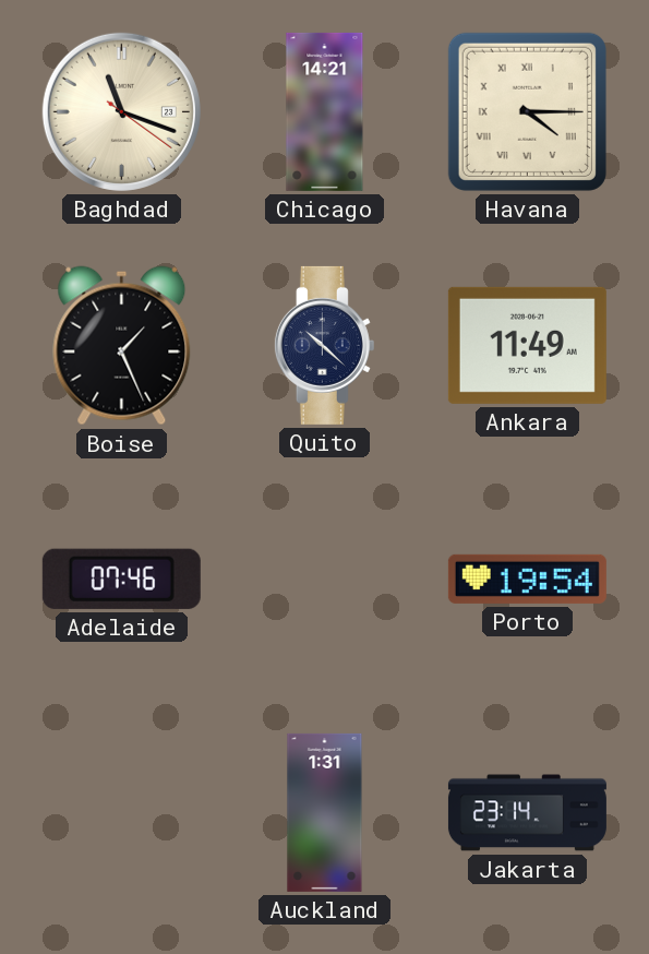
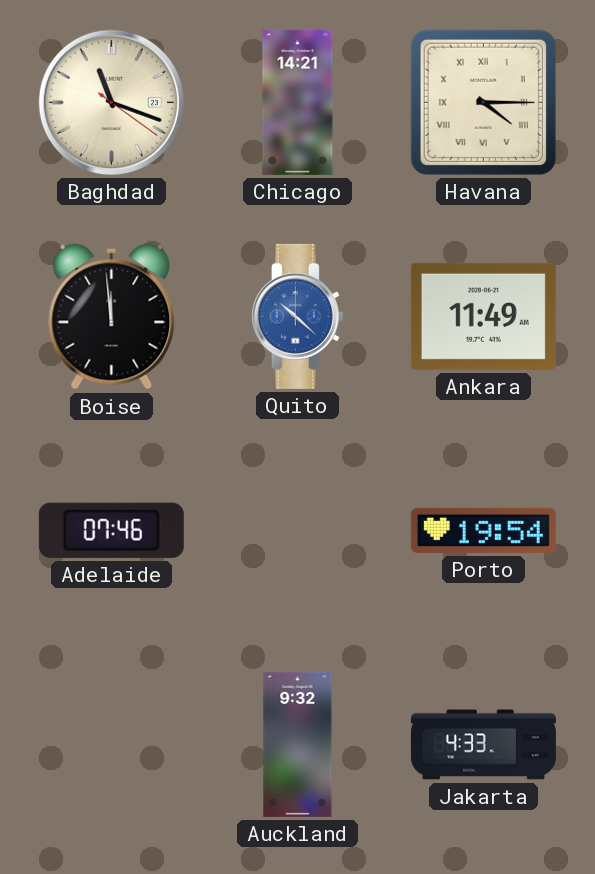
Boise: 1:26 -> 11:59
Quito dial: navy -> blue
Auckland: 1:31 -> 9:32
Jakarta: 23:14 -> 4:33
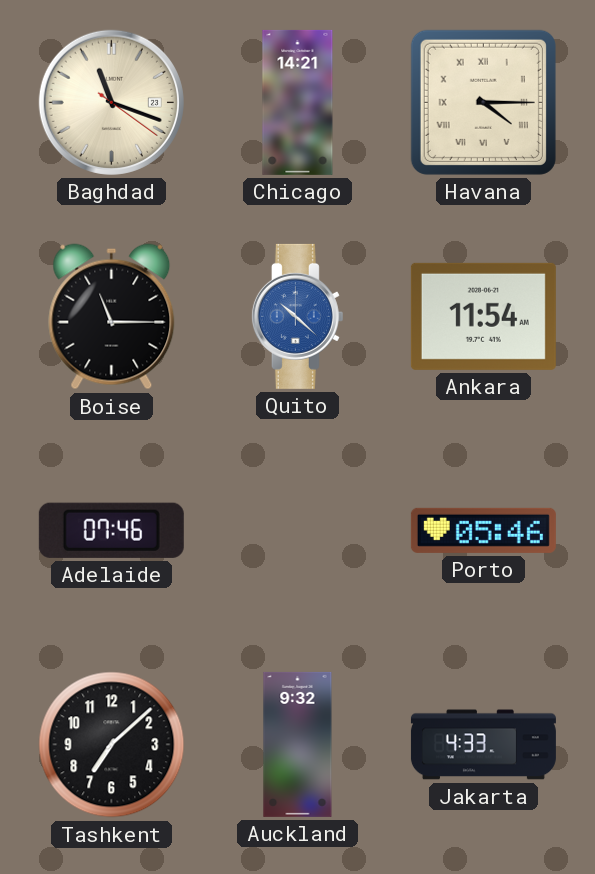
Boise: 11:59 -> 11:15
Ankara: 11:49 -> 11:54
Porto: 19:54 -> 05:46
Tashkent: none -> 7:08
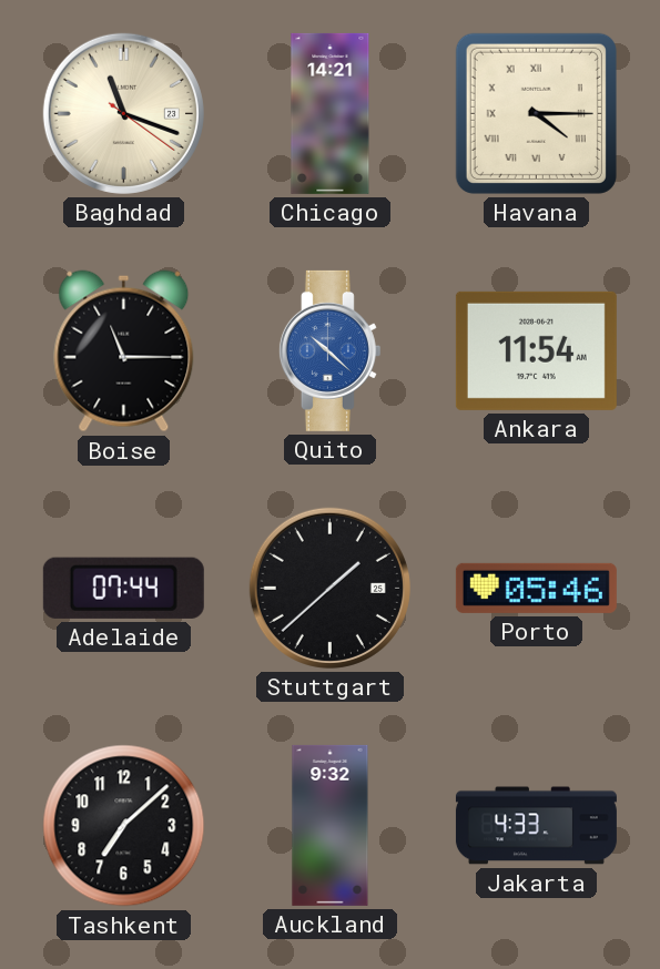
Adelaide: 07:46 -> 07:44
Stuttgart: none -> 1:38
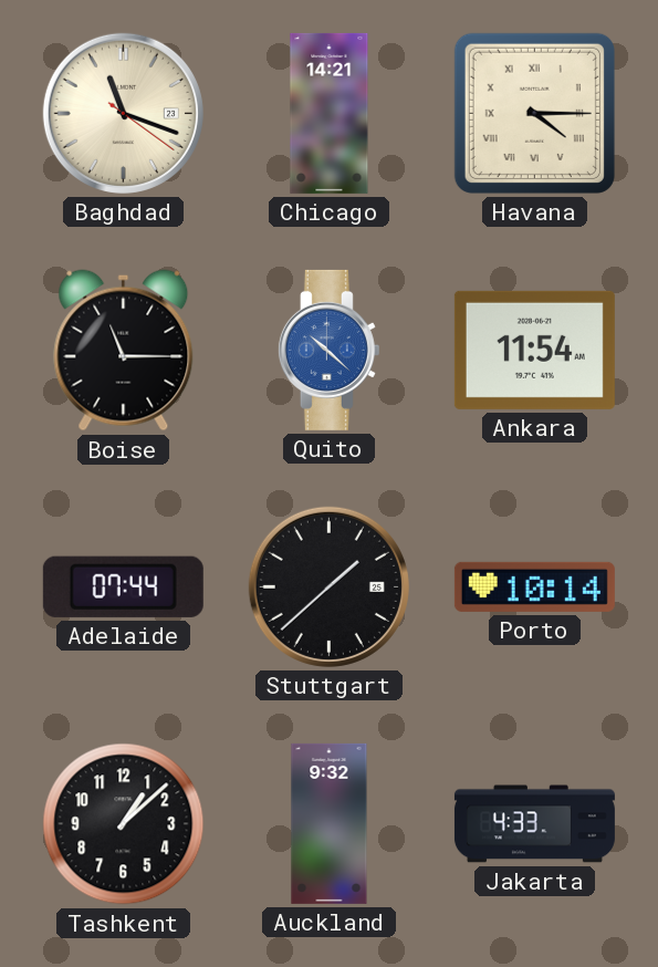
Porto: 05:46 -> 10:14
Tashkent: 7:08 -> 1:08
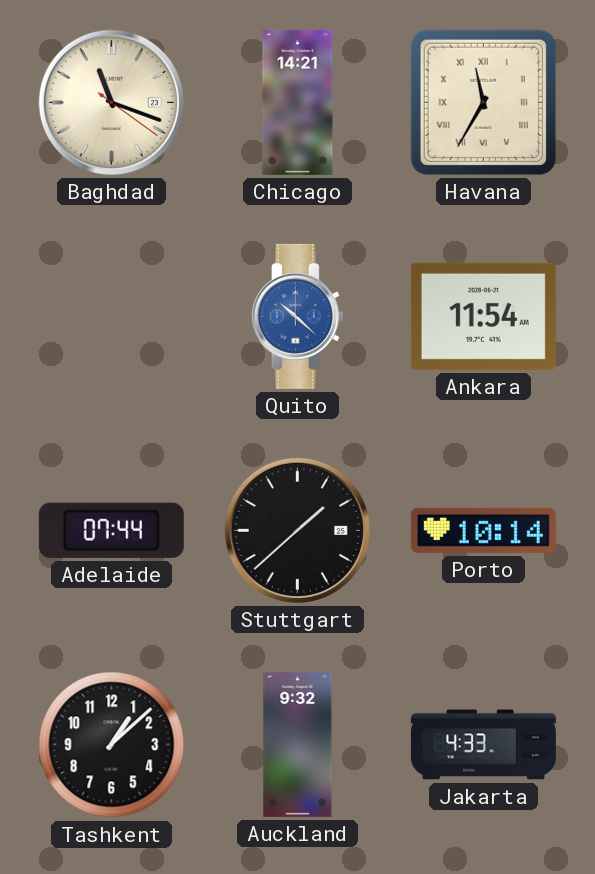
Havana: 4:15 -> 11:35
Boise: 11:15 -> none
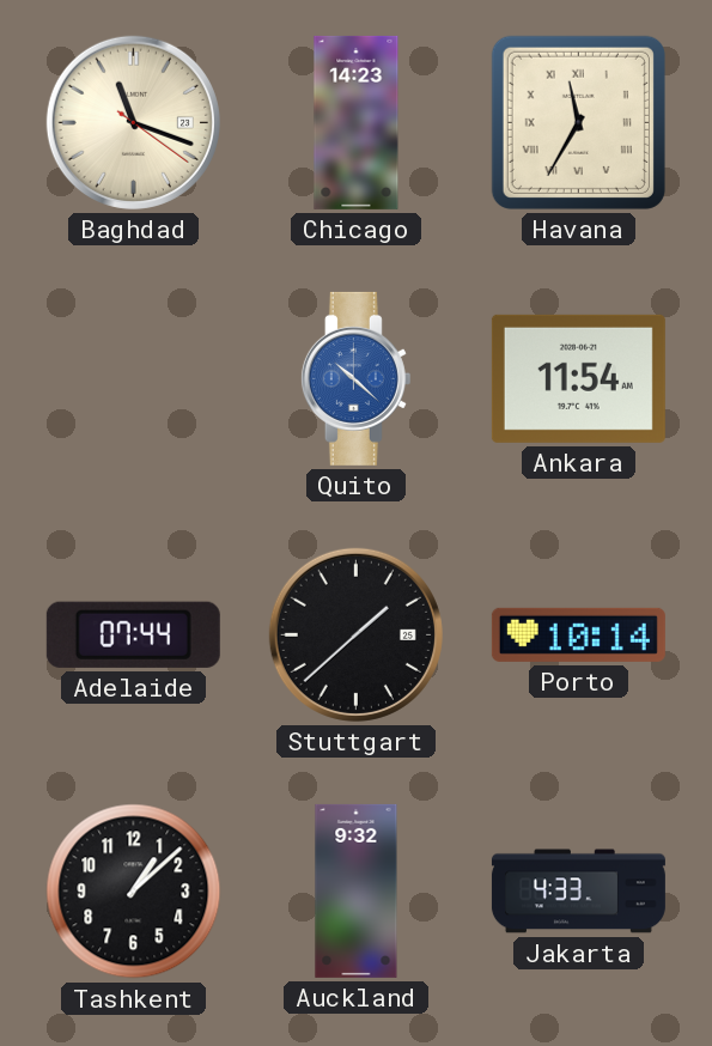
Chicago: 14:21 -> 14:23
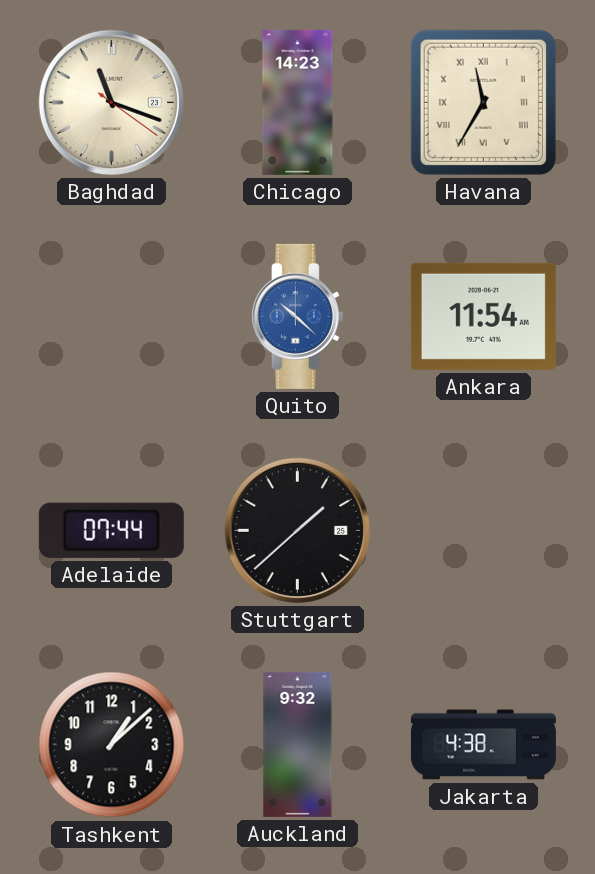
Porto: 10:14 -> none
Jakarta: 4:33 -> 4:38
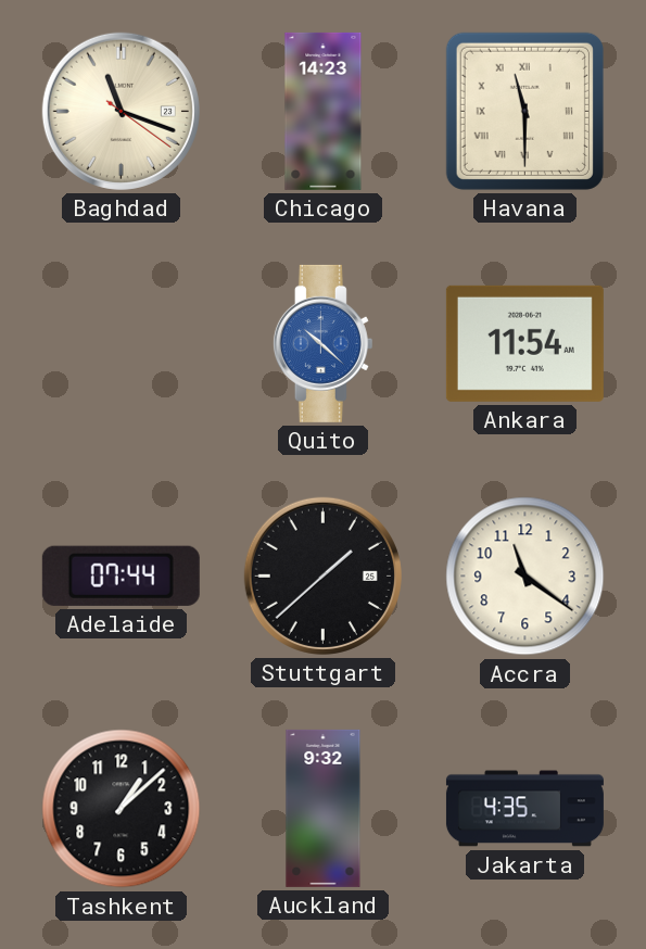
Havana: 11:35 -> 11:30
Accra: none -> 11:21
Jakarta: 4:38 -> 4:35
